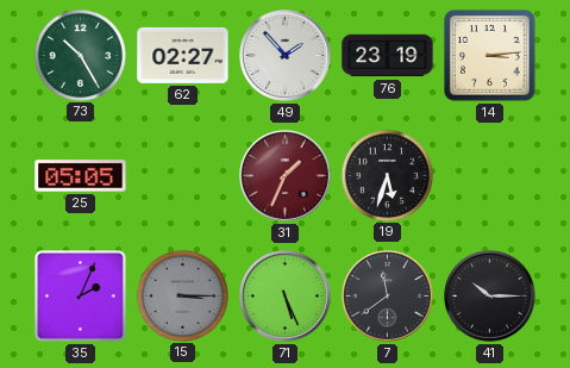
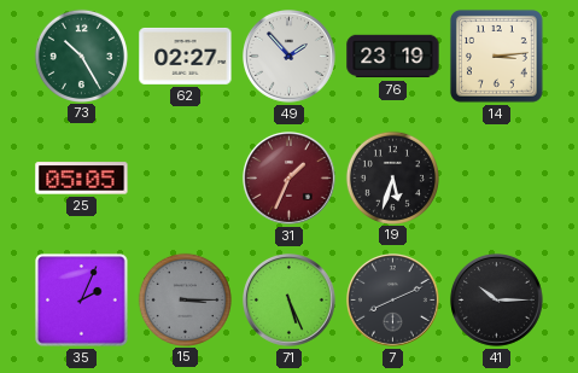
7: 11:39 -> 8:11
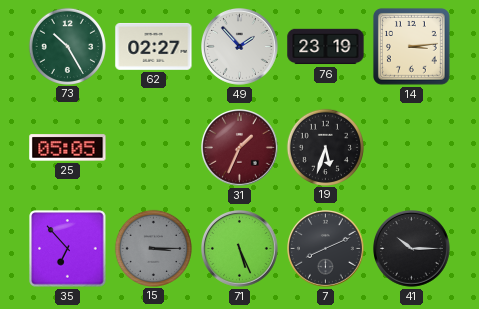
35: 2:04 -> 6:53
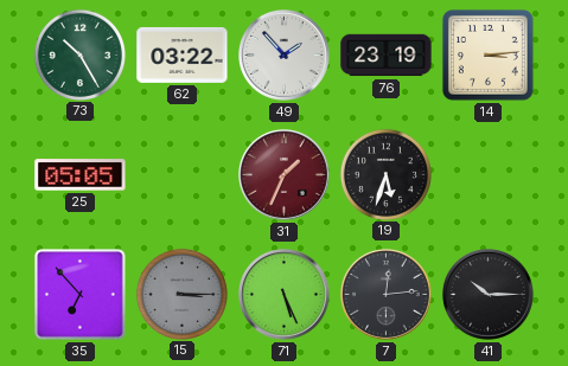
62: 02:27 -> 03:22
7: 8:11 -> 12:14
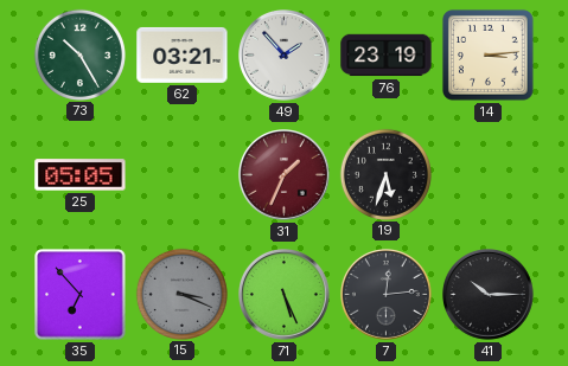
62: 03:22 -> 03:21
15: 3:15 -> 3:19
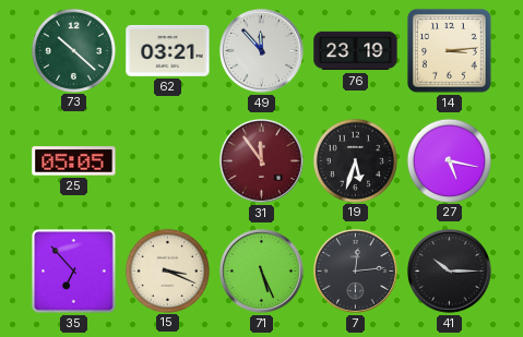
73: 10:25 -> 10:22
49: 1:53 -> 11:53
31: 1:34 -> 11:54
27: none -> 5:17
15 dial: grey -> cream
